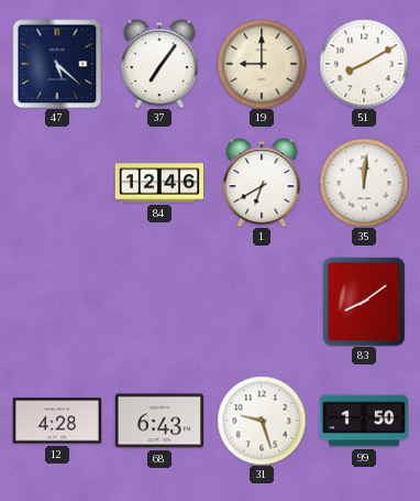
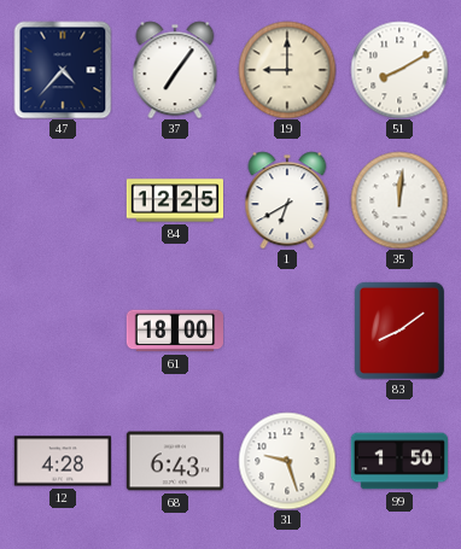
47: 5:22 -> 4:37
84: 12:46 -> 12:25
61: none -> 18:00
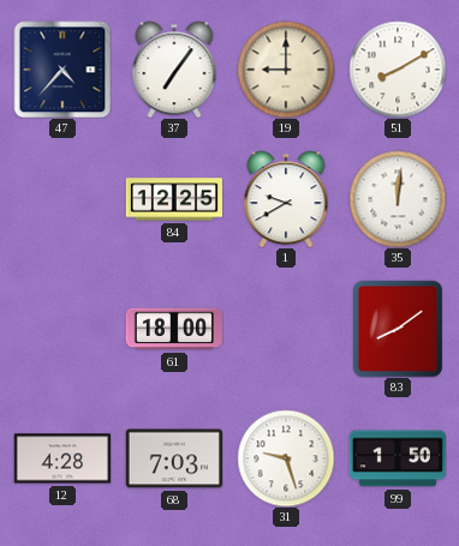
1: 6:40 -> 9:40
68: 6:43 -> 7:03
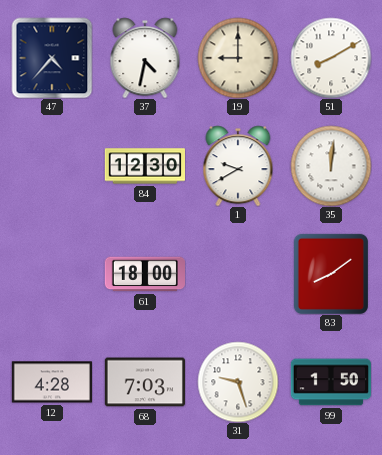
37: 7:06 -> 4:32
84: 12:25 -> 12:30
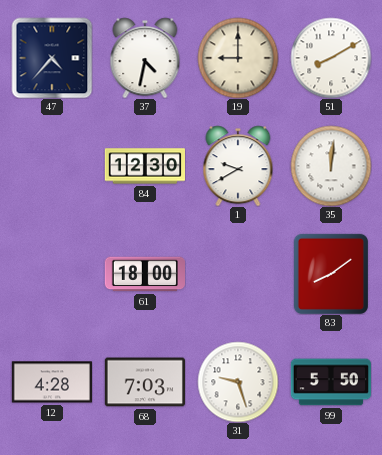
99: 1:50 -> 5:50
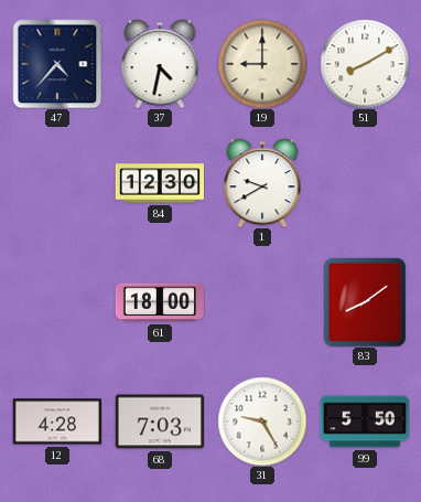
35: 12:01 -> none
31: 9:27 -> 9:25
